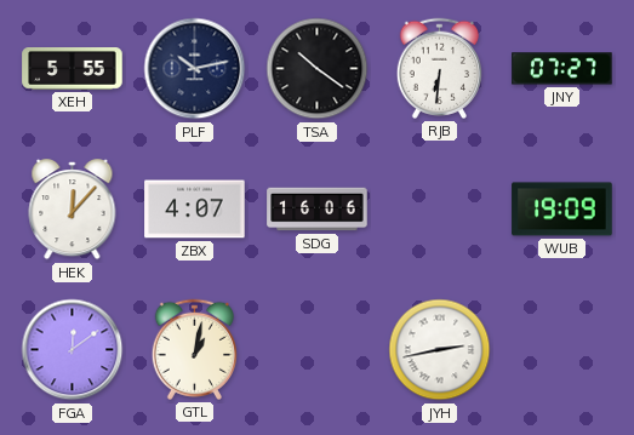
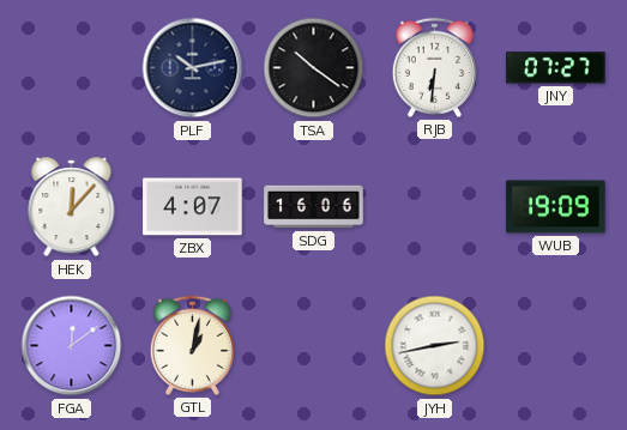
XEH: 5:55 -> none
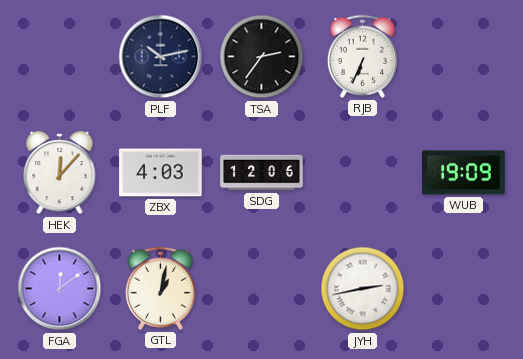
TSA: 10:21 -> 2:36
RJB: 6:31 -> 6:34
JNY: 07:27 -> none
ZBX: 4:07 -> 4:03
SDG: 16:06 -> 12:06
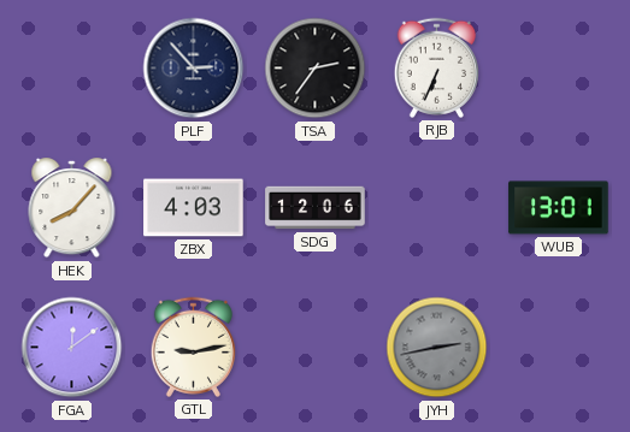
PLF: 10:13 -> 2:53
HEK: 12:07 -> 8:07
WUB: 19:09 -> 13:01
GTL: 1:02 -> 9:13
JYH dial: white -> grey
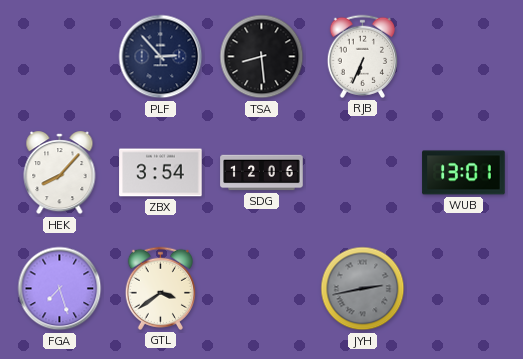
TSA: 2:36 -> 8:29
ZBX: 4:03 -> 3:54
FGA: 12:09 -> 7:27
GTL: 9:13 -> 3:39
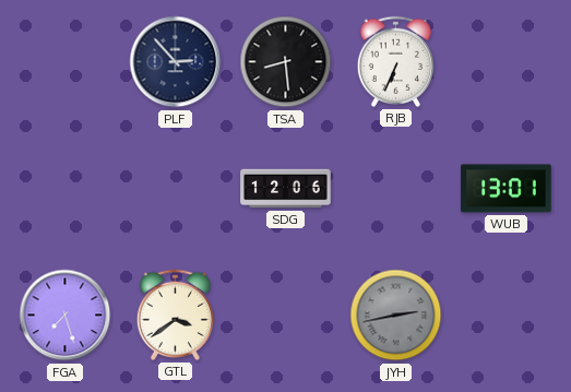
HEK: 8:07 -> none
ZBX: 3:54 -> none
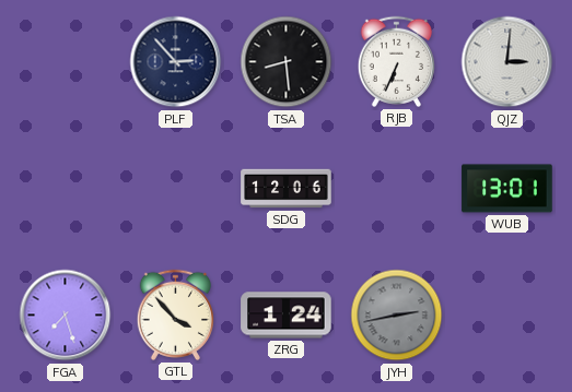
QJZ: none -> 3:01
GTL: 3:39 -> 3:53
ZRG: none -> 1:24
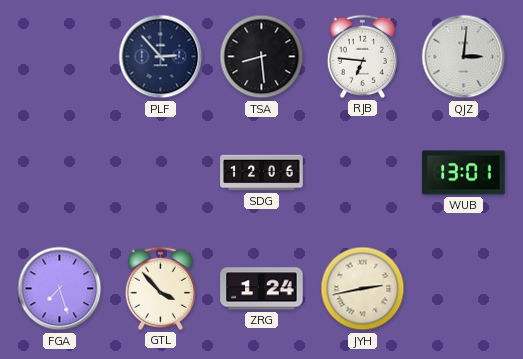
RJB: 6:34 -> 6:46
JYH dial: grey -> cream
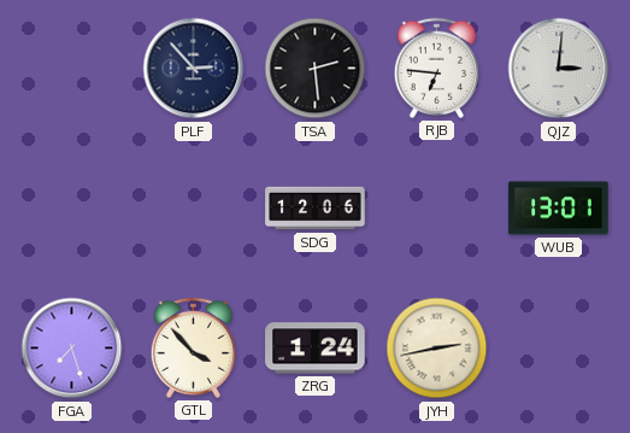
TSA: 8:29 -> 2:29
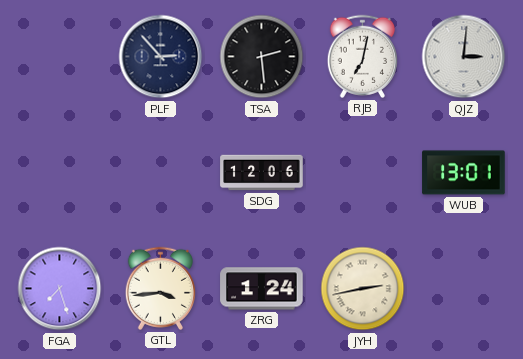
RJB: 6:46 -> 7:02
GTL: 3:53 -> 3:44
